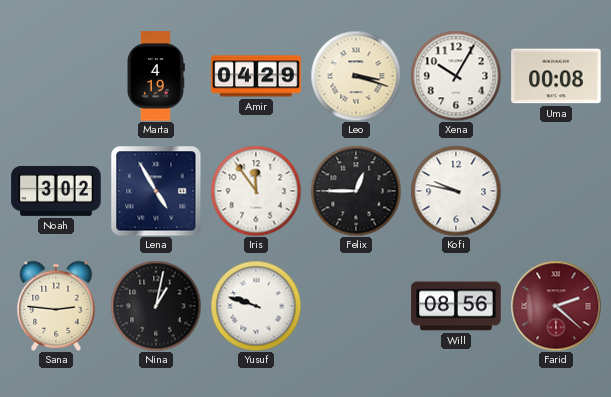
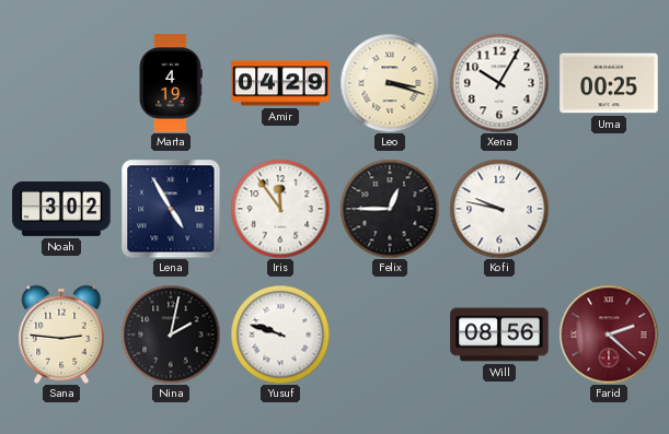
Uma: 00:08 -> 00:25
Nina: 1:02 -> 2:02
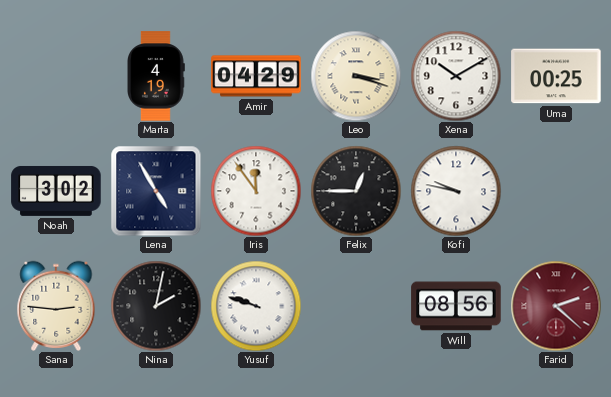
Xena: 10:05 -> 10:10
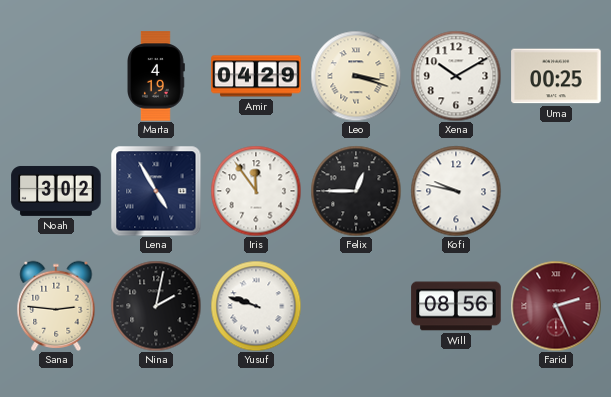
Farid: 2:22 -> 2:26
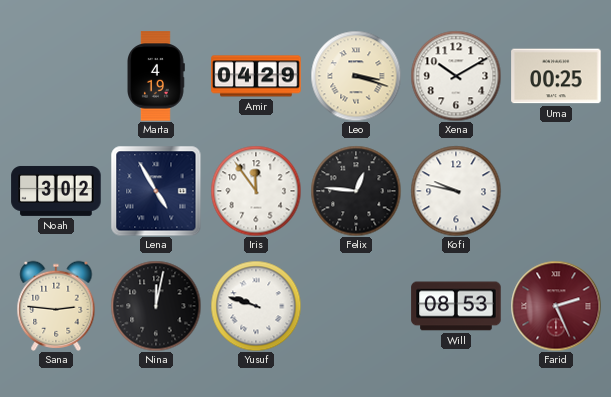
Felix: 12:45 -> 12:46
Nina: 2:02 -> 12:02
Will: 08:56 -> 08:53
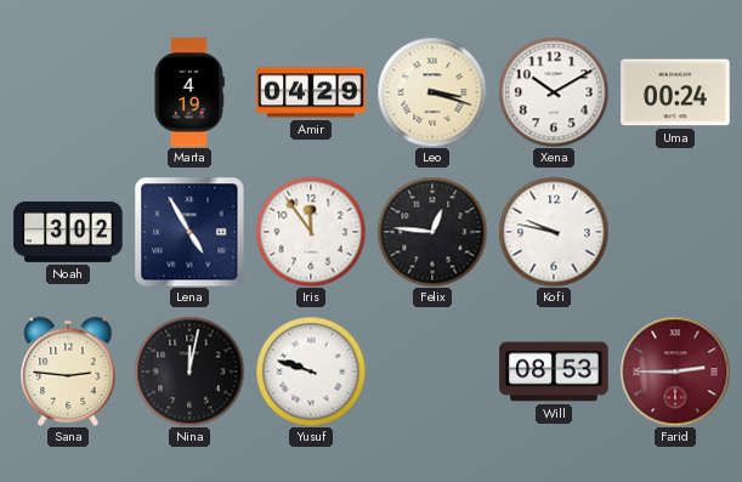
Uma: 00:25 -> 00:24
Farid: 2:26 -> 2:45
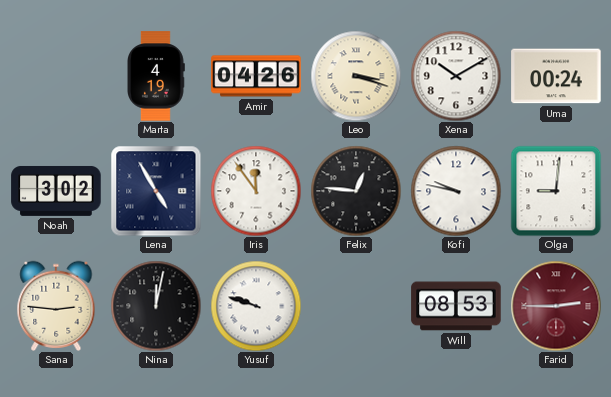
Amir: 04:29 -> 04:26
Olga: none -> 9:01
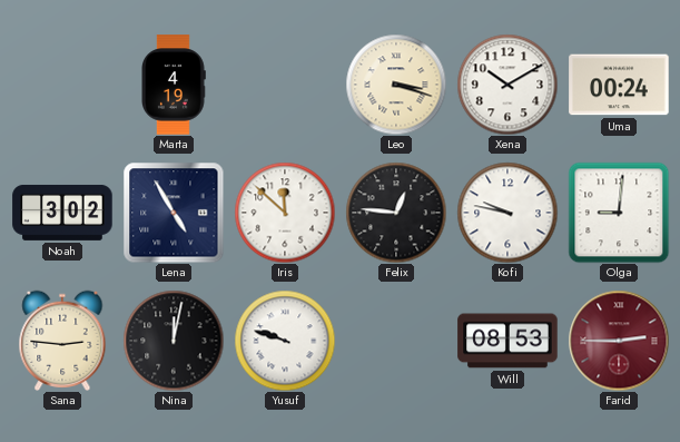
Amir: 04:26 -> none
Iris: 11:54 -> 11:52
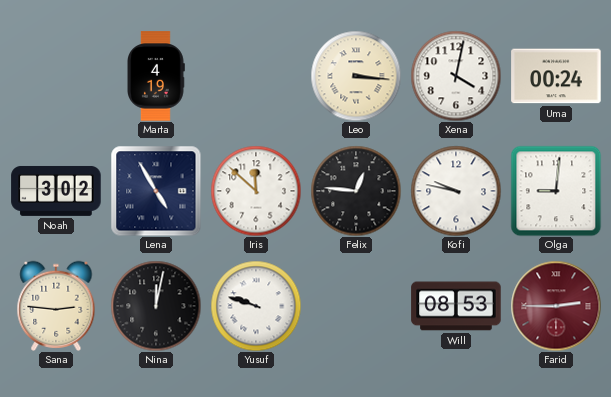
Leo: 3:18 -> 3:16
Xena: 10:10 -> 4:02
